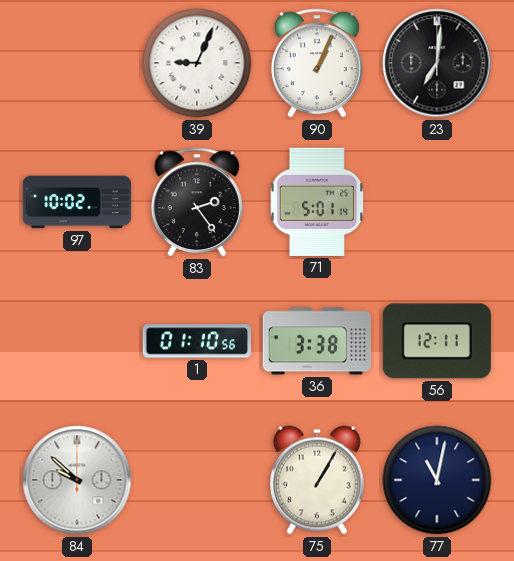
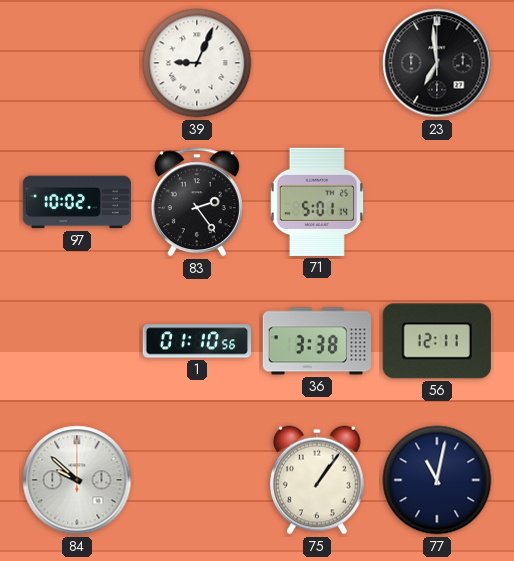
90: 1:04 -> none
23: 7:01 -> 6:59
75: 1:05 -> 1:06
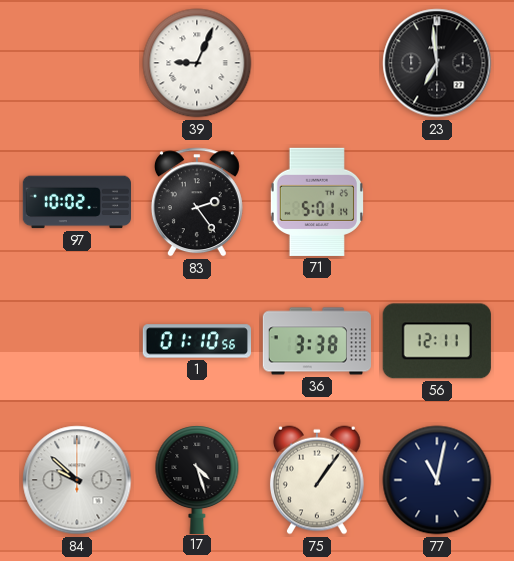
17: none -> 4:27
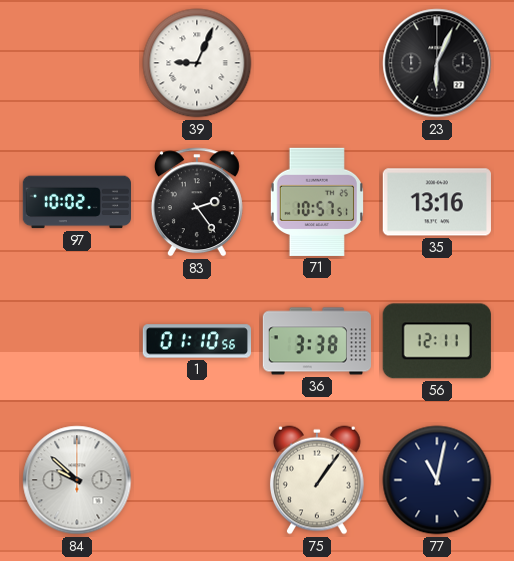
23: 6:59 -> 6:04
71: 5:01 -> 10:57
35: none -> 13:16
17: 4:27 -> none
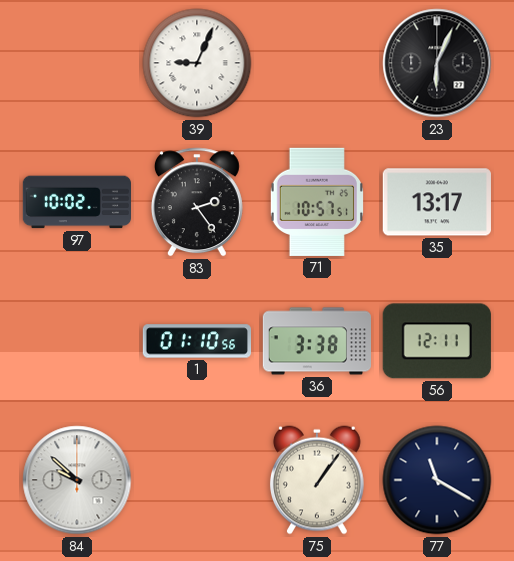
35: 13:16 -> 13:17
77: 11:02 -> 11:20
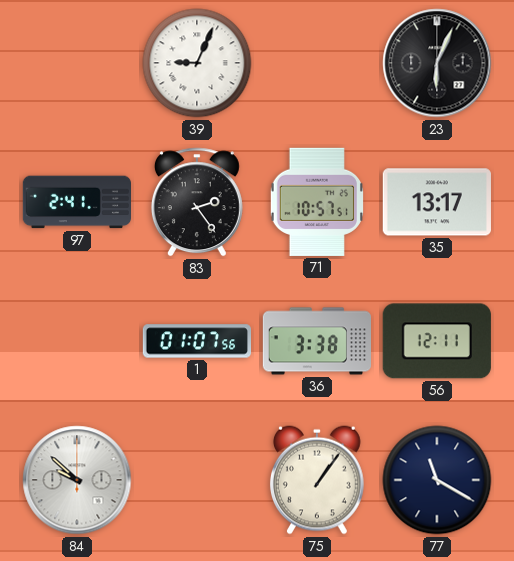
97: 10:02 -> 2:41
1: 01:10 -> 01:07
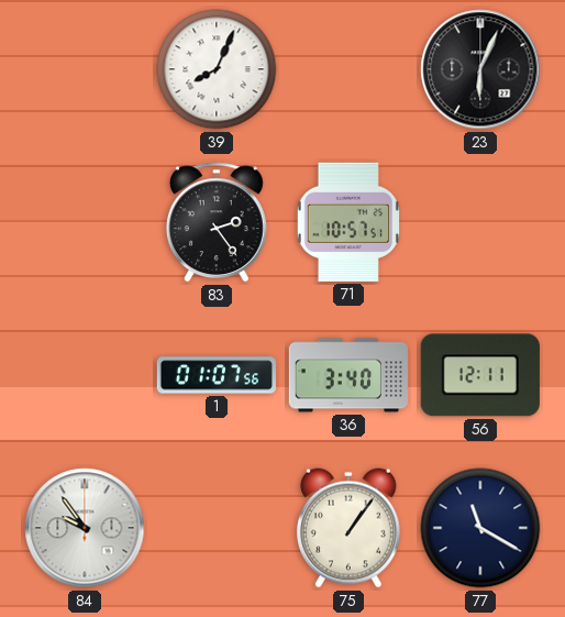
39: 9:04 -> 8:04
97: 2:41 -> none
35: 13:17 -> none
36: 3:38 -> 3:40
84: 9:52 -> 9:54
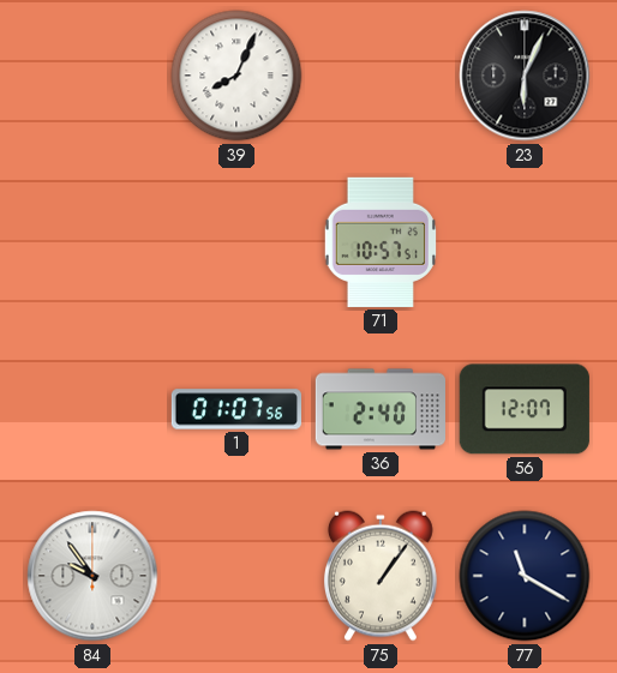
83: 2:24 -> none
36: 3:40 -> 2:40
56: 12:11 -> 12:07
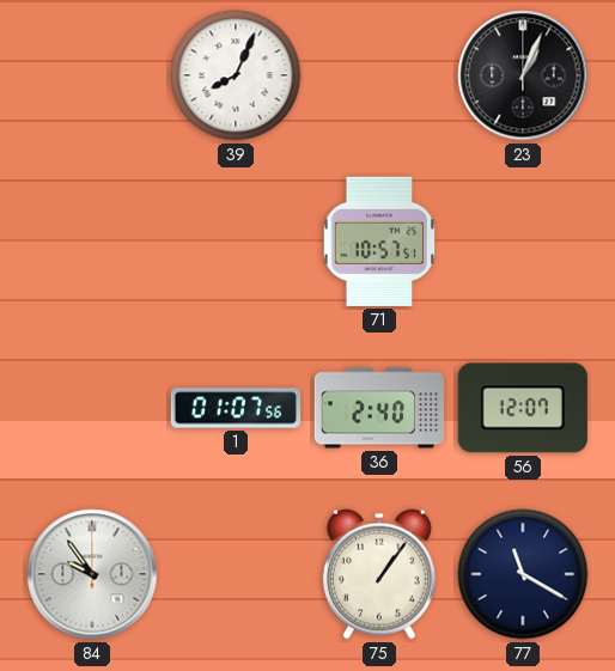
23: 6:04 -> 1:04
